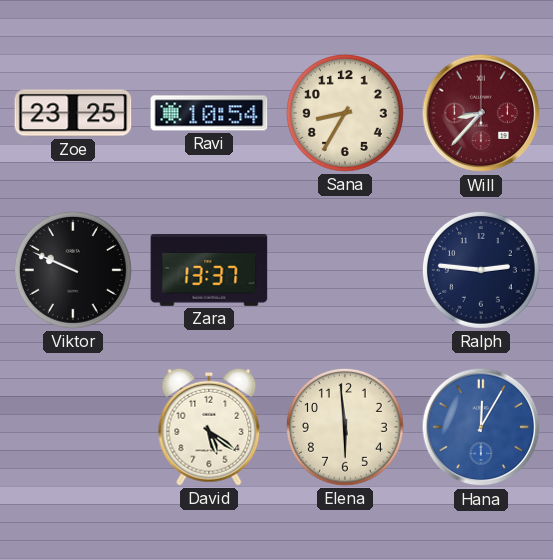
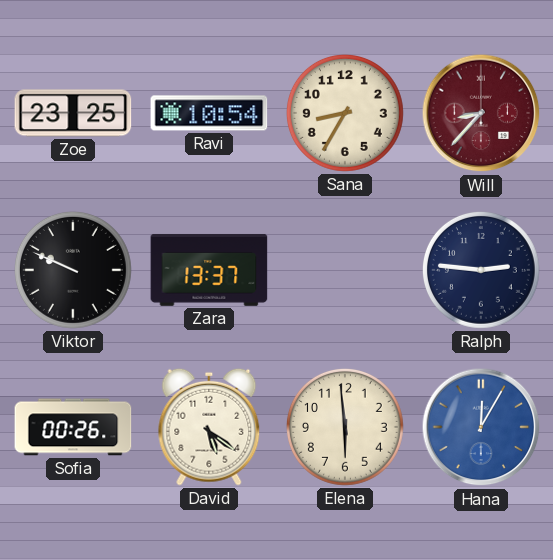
Sofia: none -> 00:26
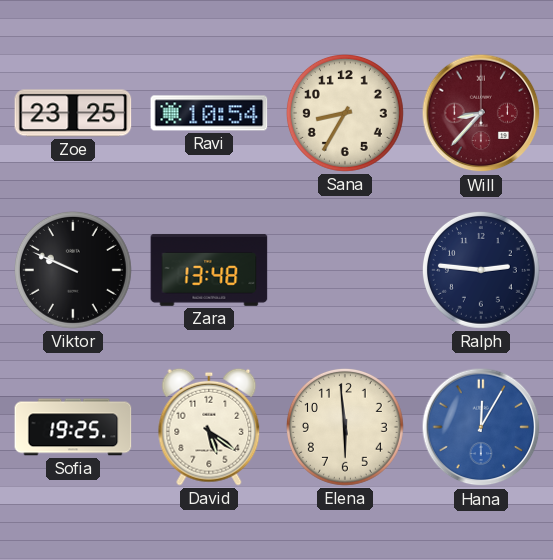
Zara: 13:37 -> 13:48
Sofia: 00:26 -> 19:25
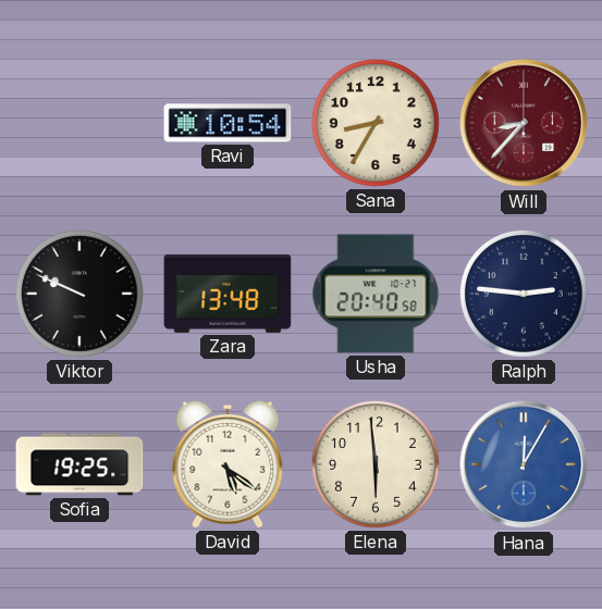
Zoe: 23:25 -> none
Usha: none -> 20:40
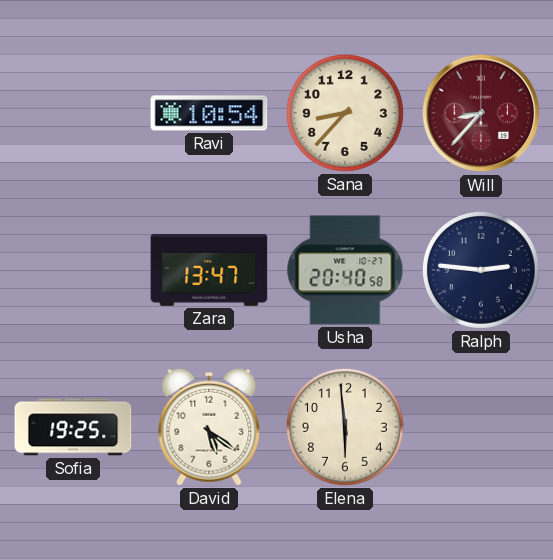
Sana: 8:35 -> 8:37
Viktor: 9:49 -> none
Zara: 13:48 -> 13:47
Hana: 12:05 -> none
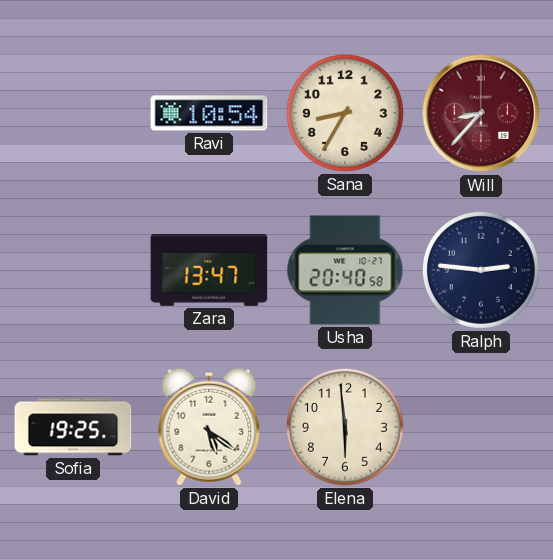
Sana: 8:37 -> 8:35
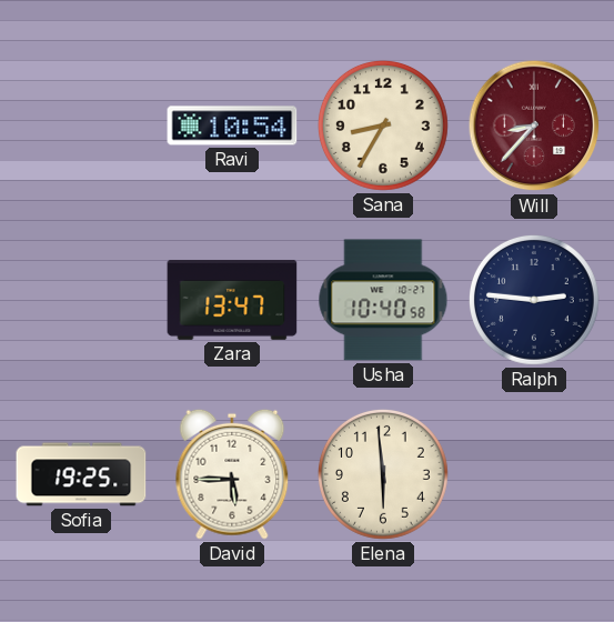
Usha: 20:40 -> 10:40
David: 5:21 -> 5:45
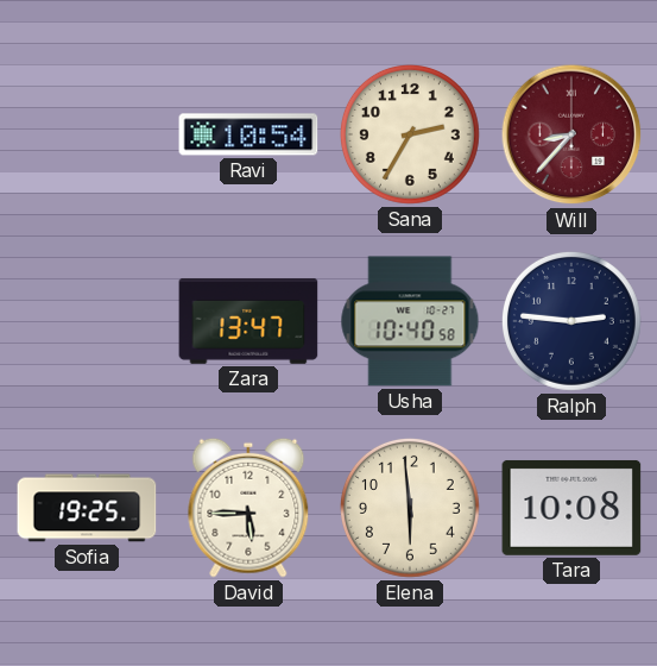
Sana: 8:35 -> 2:35
Tara: none -> 10:08
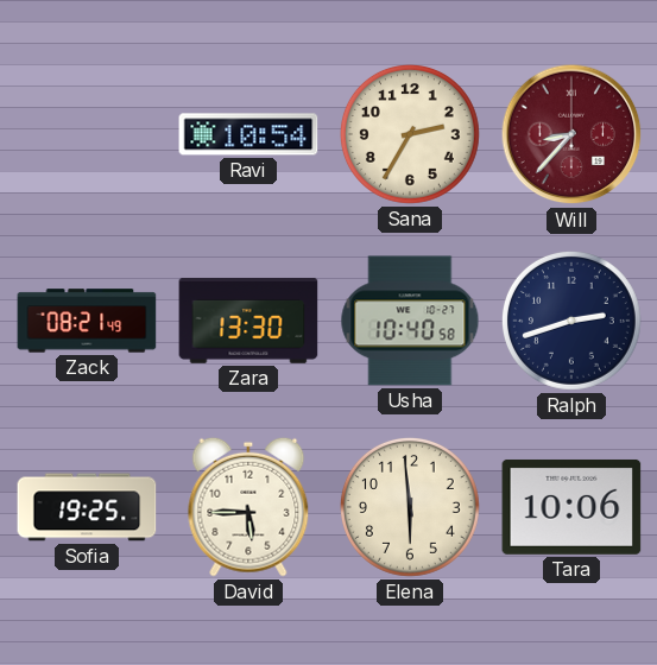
Zack: none -> 08:21
Zara: 13:47 -> 13:30
Ralph: 2:46 -> 2:42
Tara: 10:08 -> 10:06
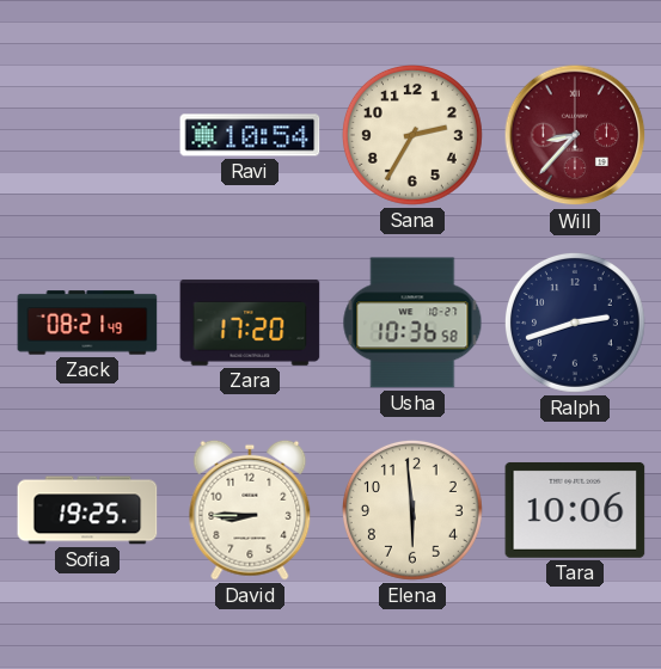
Zara: 13:30 -> 17:20
Usha: 10:40 -> 10:36
David: 5:45 -> 8:45
